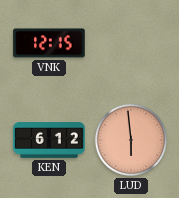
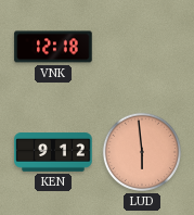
VNK: 12:15 -> 12:18
KEN: 6:12 -> 9:12
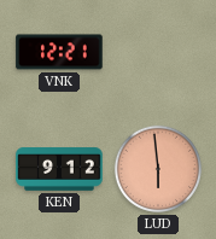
VNK: 12:18 -> 12:21
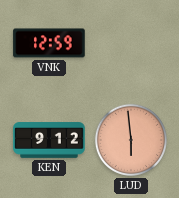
VNK: 12:21 -> 12:59
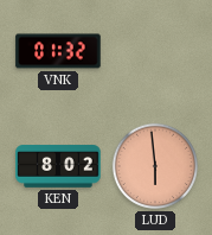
VNK: 12:59 -> 01:32
KEN: 9:12 -> 8:02
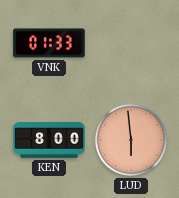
VNK: 01:32 -> 01:33
KEN: 8:02 -> 8:00
